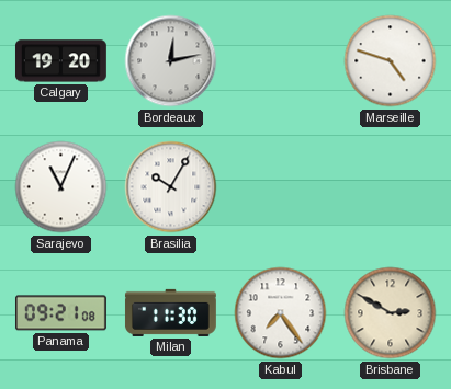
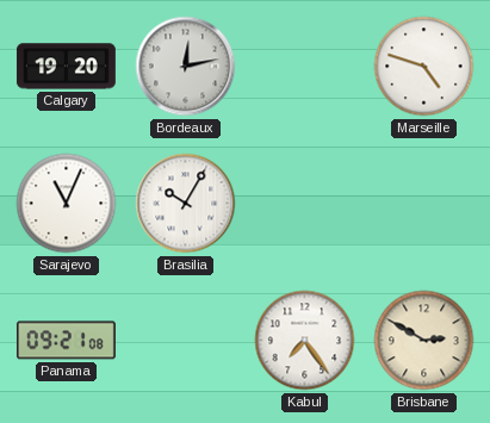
Milan: 11:30 -> none
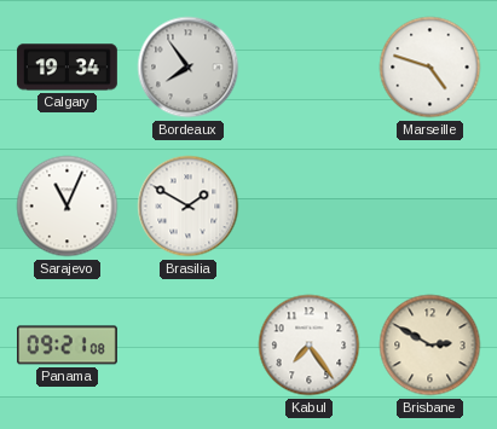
Calgary: 19:20 -> 19:34
Bordeaux: 12:13 -> 7:54
Brasilia: 10:05 -> 1:50
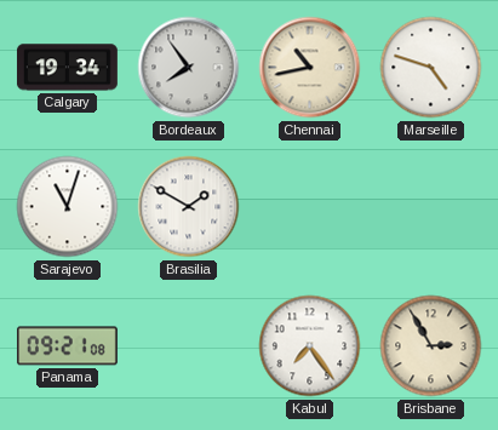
Chennai: none -> 10:43
Sarajevo: 11:04 -> 11:03
Brisbane: 2:50 -> 2:55
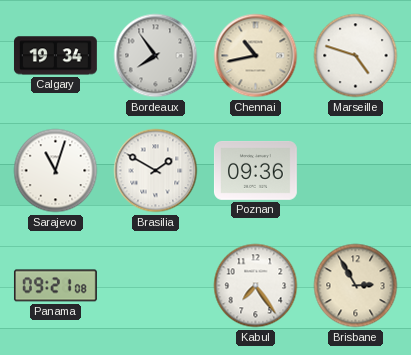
Poznan: none -> 09:36
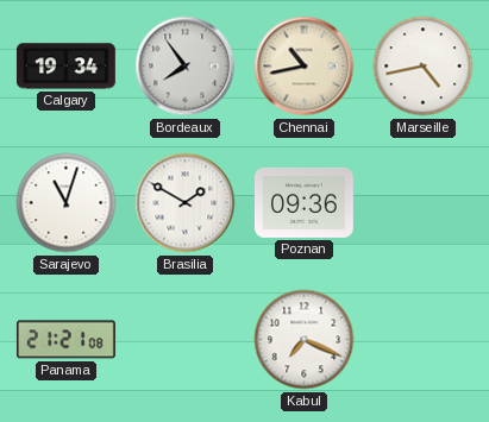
Marseille: 4:48 -> 4:43
Panama: 09:21 -> 21:21
Kabul: 7:24 -> 7:19
Brisbane: 2:55 -> none
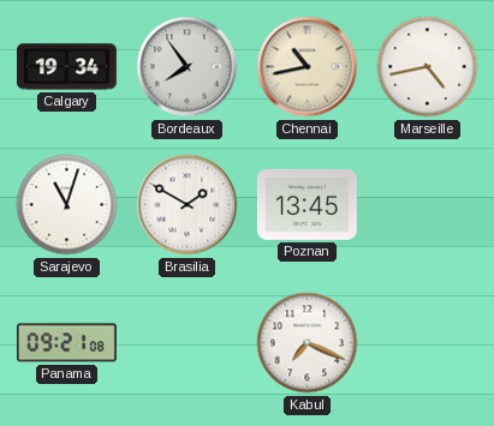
Poznan: 09:36 -> 13:45
Panama: 21:21 -> 09:21
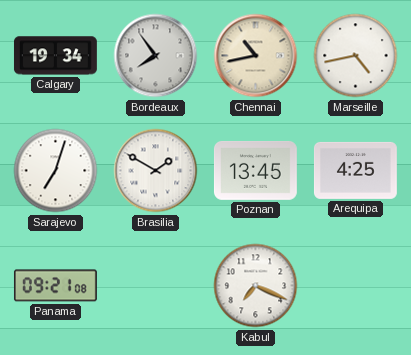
Sarajevo: 11:03 -> 7:03
Arequipa: none -> 4:25
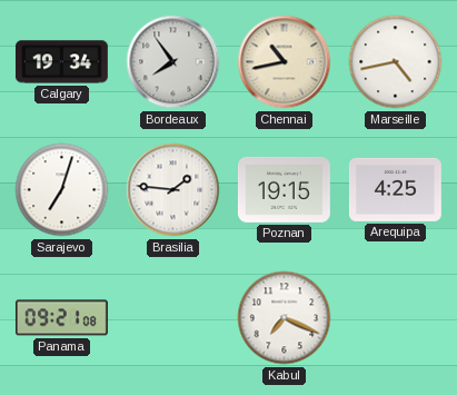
Brasilia: 1:50 -> 1:46
Poznan: 13:45 -> 19:15
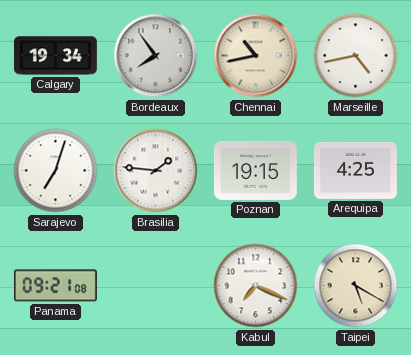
Taipei: none -> 5:20
